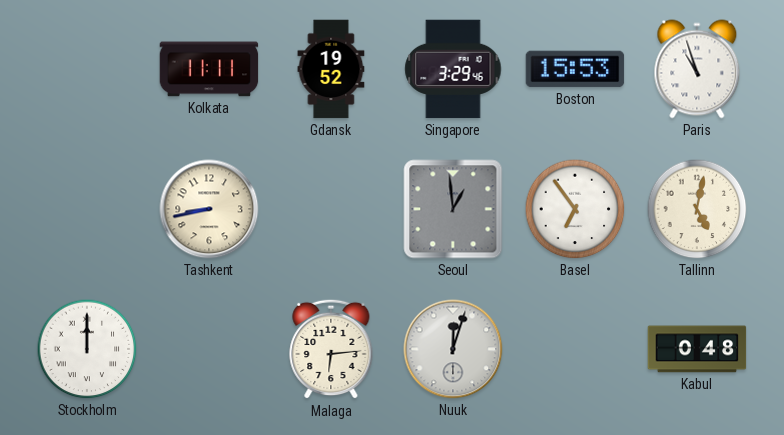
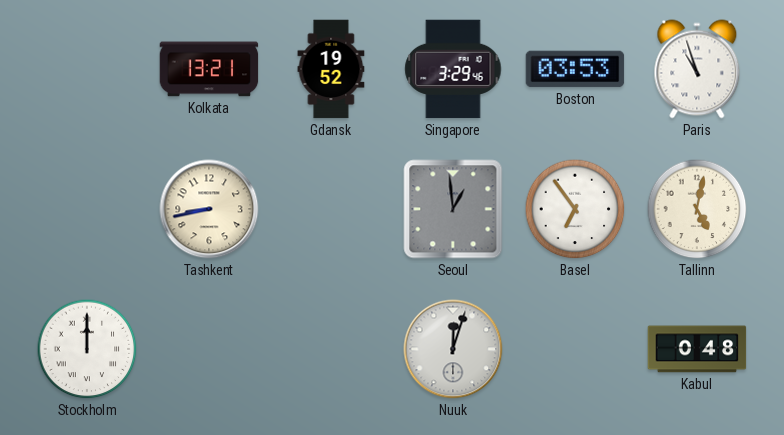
Kolkata: 11:11 -> 13:21
Boston: 15:53 -> 03:53
Malaga: 6:14 -> none
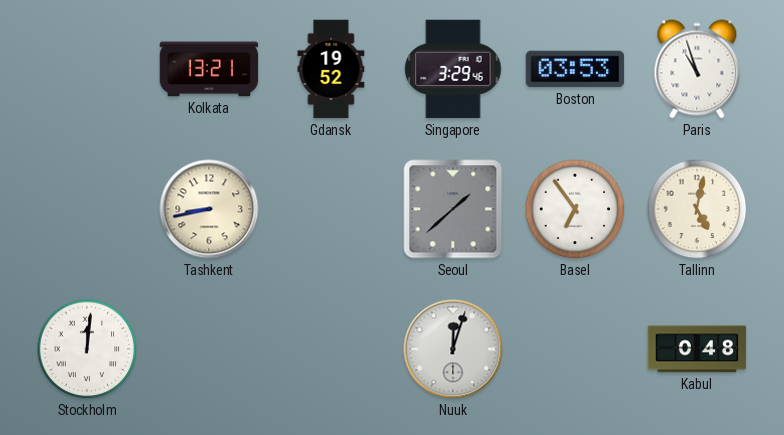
Seoul: 12:59 -> 1:38
Stockholm: 12:00 -> 12:01
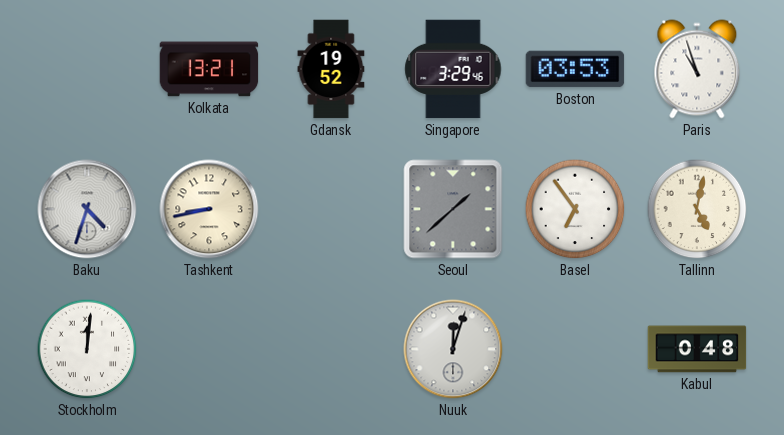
Baku: none -> 4:33
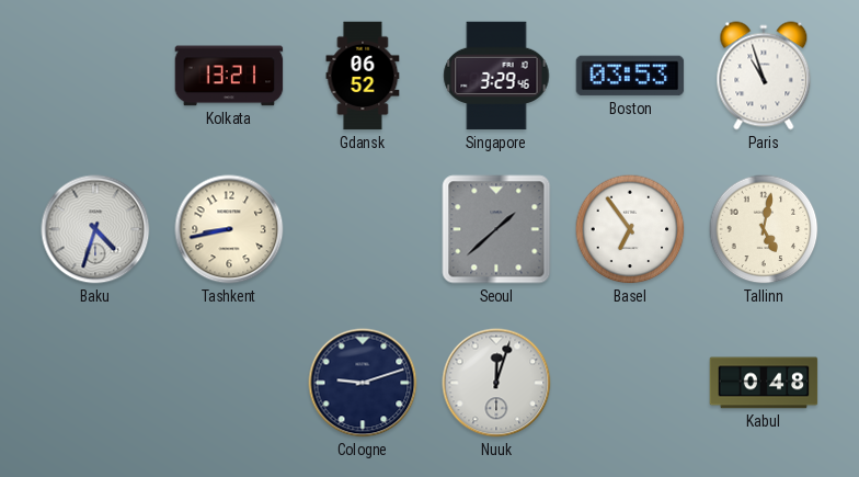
Gdansk: 19:52 -> 06:52
Stockholm: 12:01 -> none
Cologne: none -> 9:12
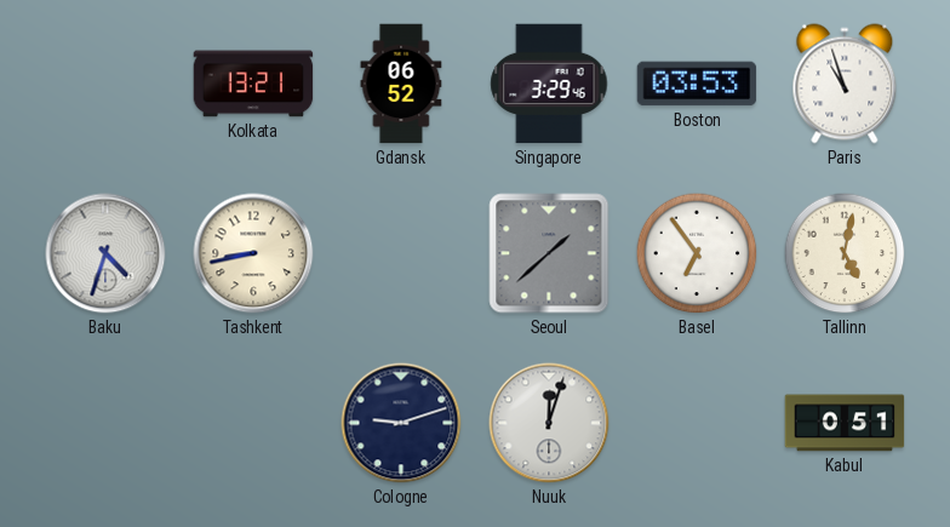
Kabul: 0:48 -> 0:51
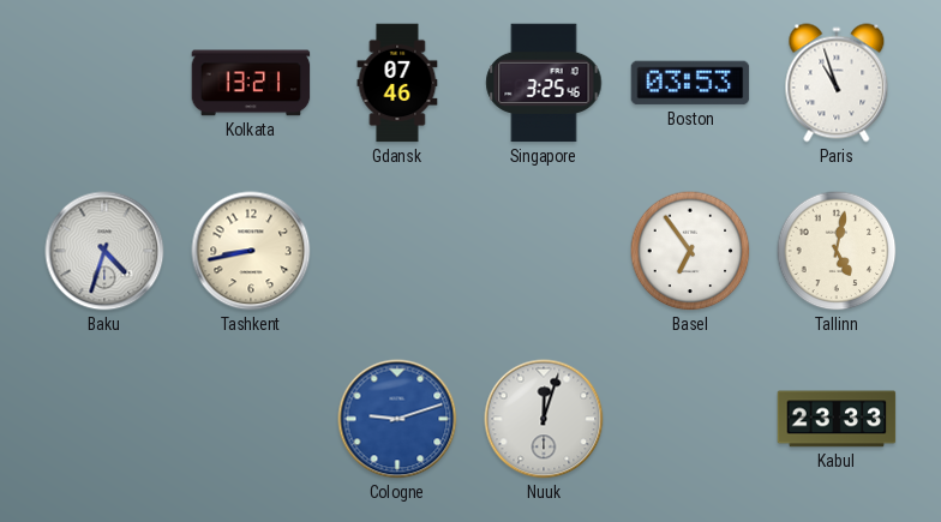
Gdansk: 06:52 -> 07:46
Singapore: 3:29 -> 3:25
Seoul: 1:38 -> none
Cologne dial: navy -> blue
Kabul: 0:51 -> 23:33
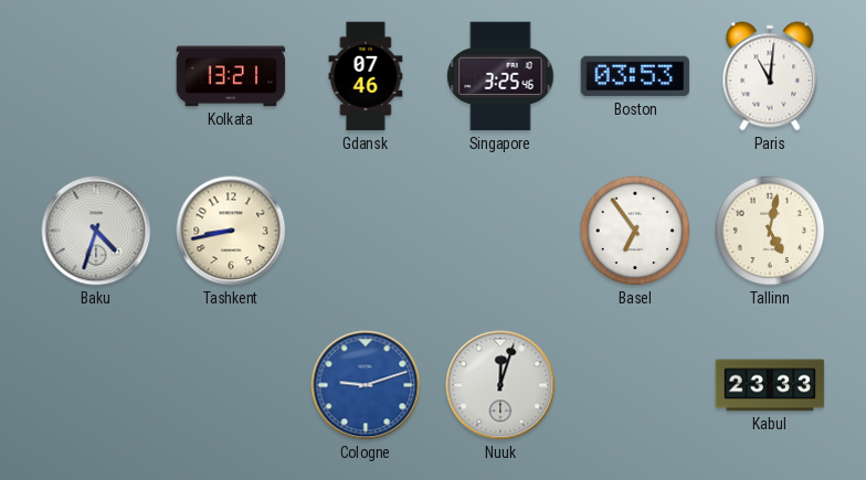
Paris: 10:57 -> 11:01
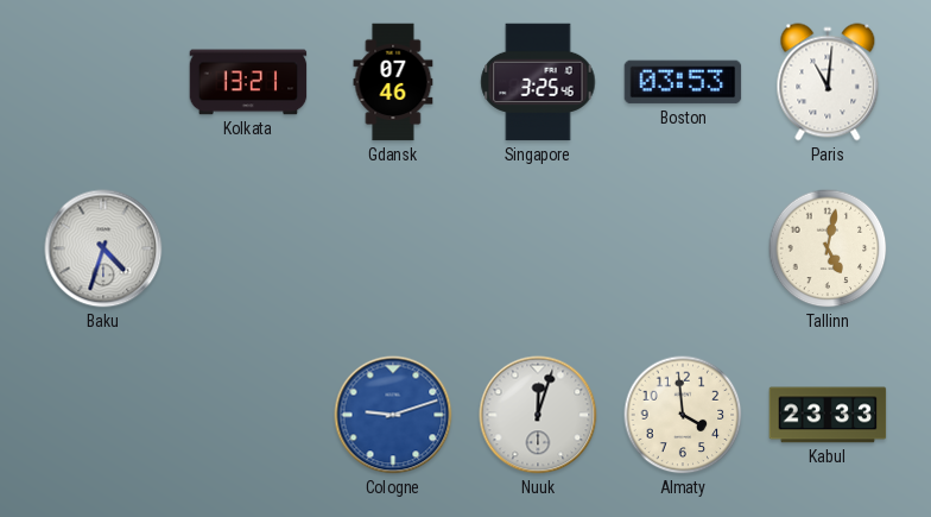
Tashkent: 8:43 -> none
Basel: 6:54 -> none
Almaty: none -> 3:59
